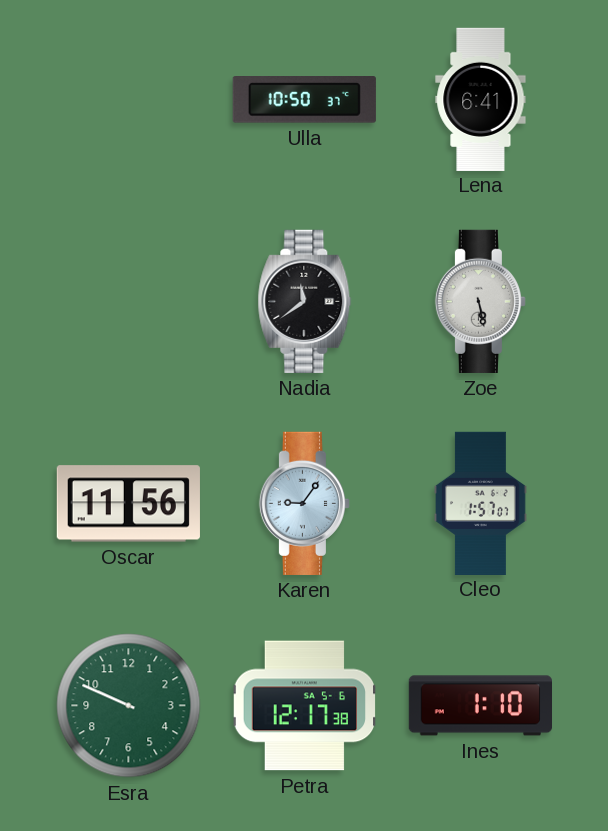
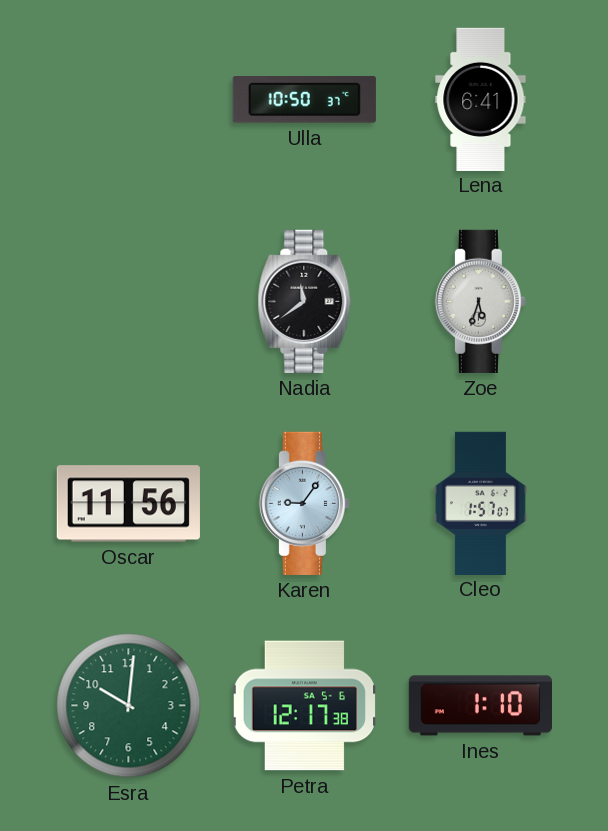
Zoe: 5:28 -> 5:33
Esra: 9:49 -> 10:01
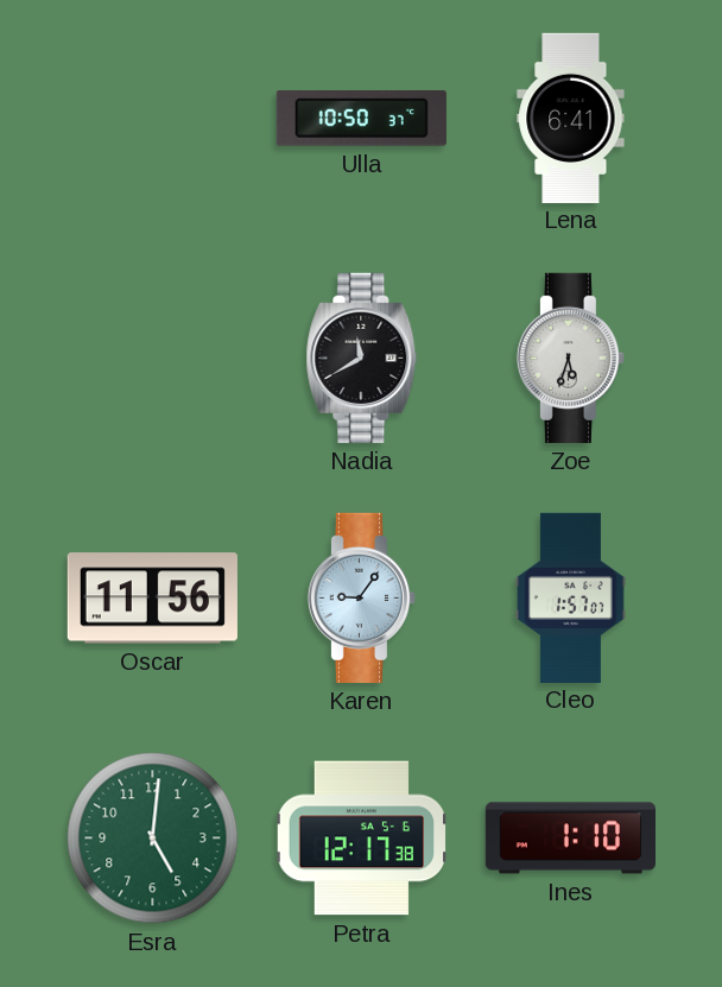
Nadia: 11:39 -> 11:40
Esra: 10:01 -> 5:01
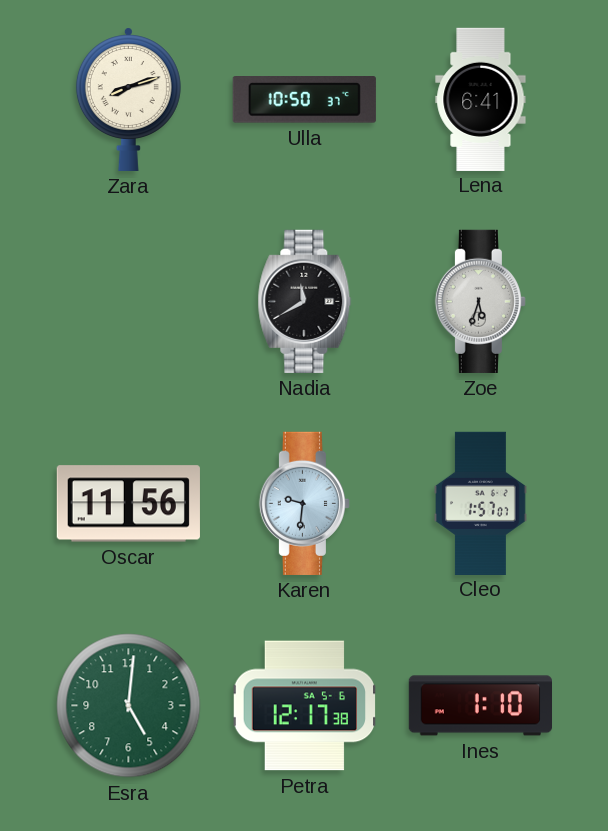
Zara: none -> 8:12
Karen: 9:06 -> 9:31
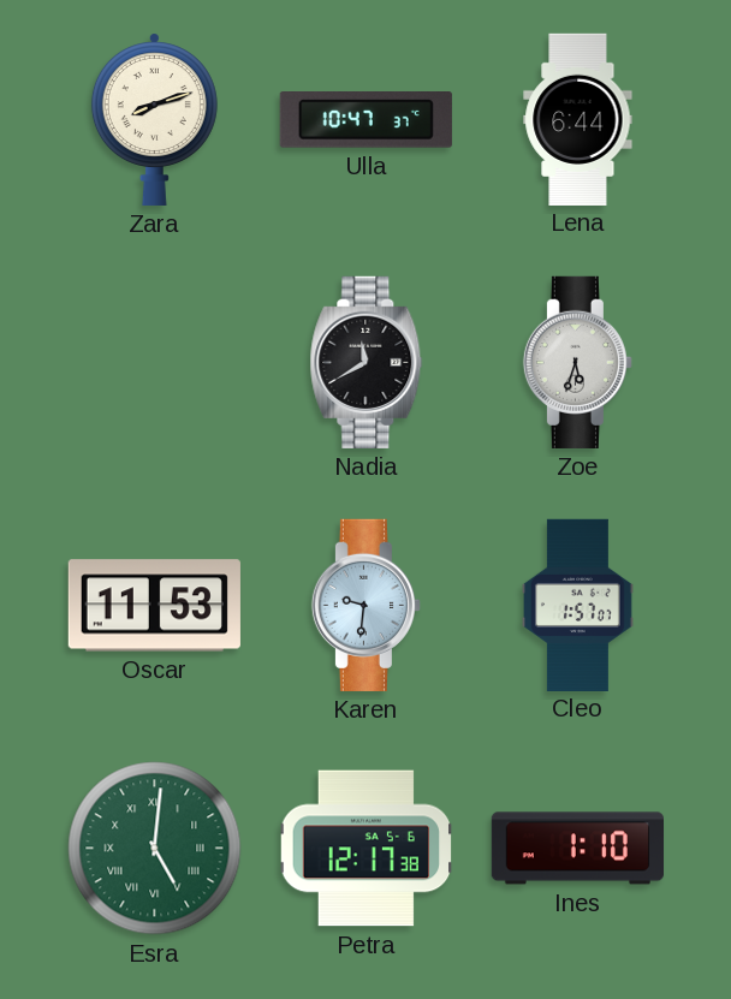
Ulla: 10:50 -> 10:47
Lena: 6:41 -> 6:44
Oscar: 11:56 -> 11:53
Esra numerals: Arabic -> Roman
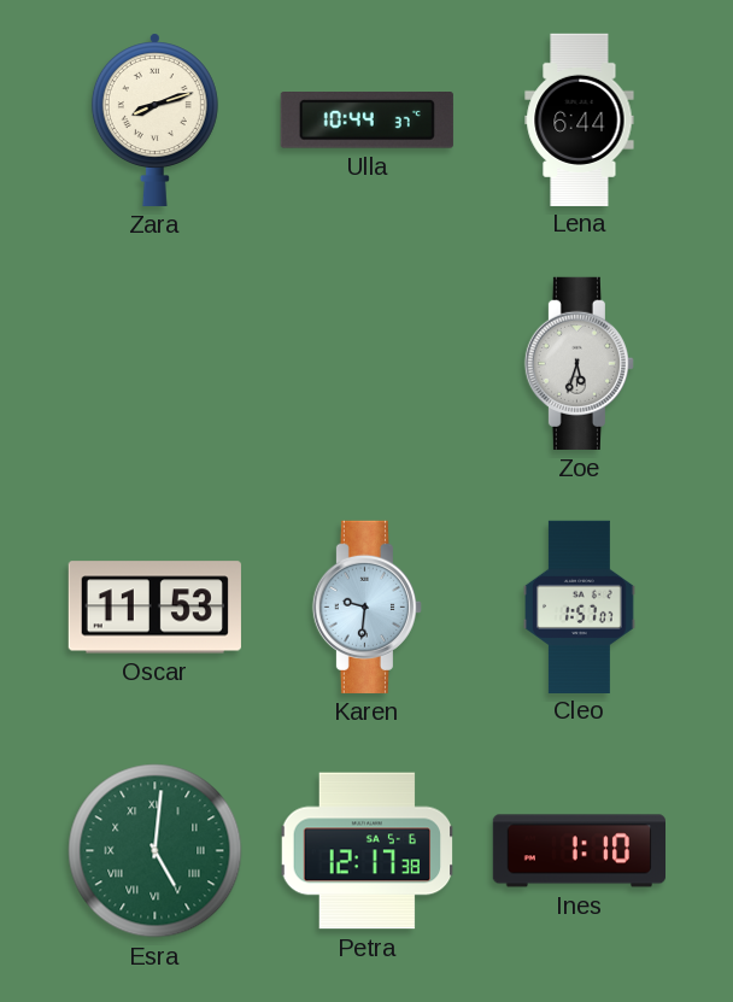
Ulla: 10:47 -> 10:44
Nadia: 11:40 -> none
